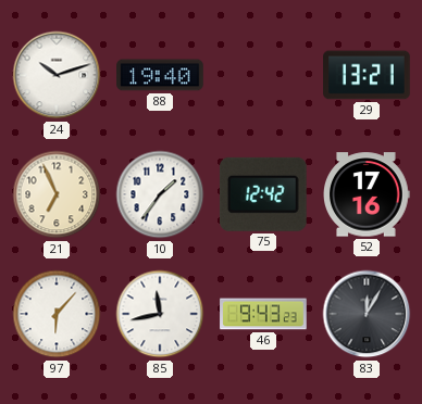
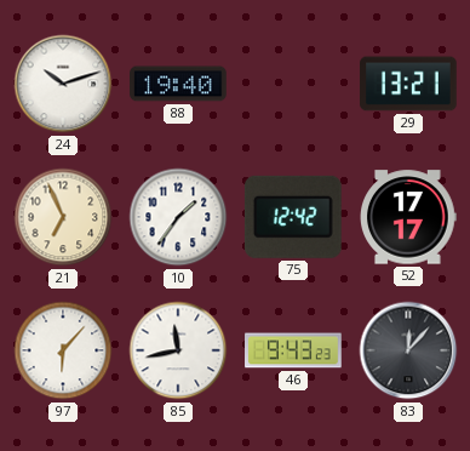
52: 17:16 -> 17:17
83: 12:05 -> 12:07
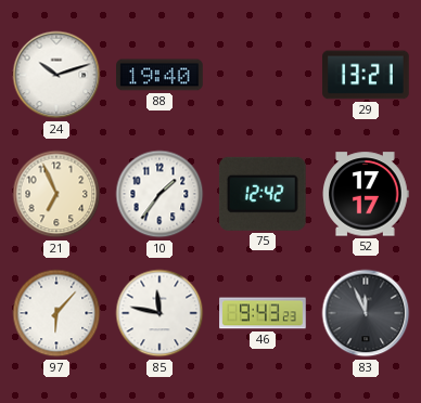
85: 11:43 -> 11:47
83: 12:07 -> 11:56
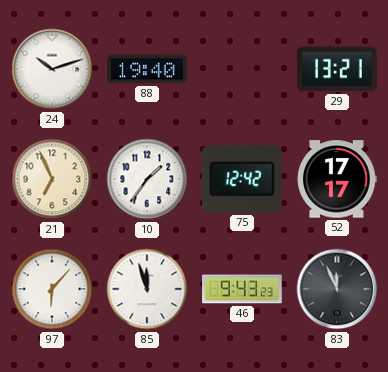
85: 11:47 -> 11:57
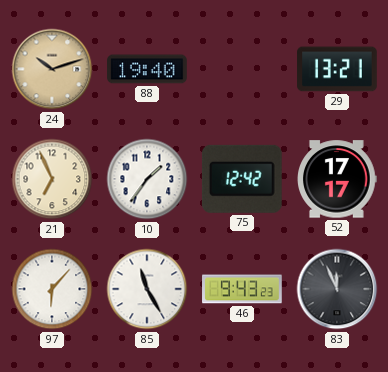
24 dial: white -> champagne
85: 11:57 -> 11:25
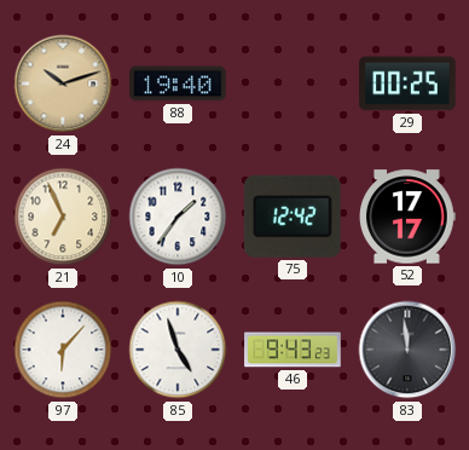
29: 13:21 -> 00:25
85: 11:25 -> 4:57
83: 11:56 -> 11:59
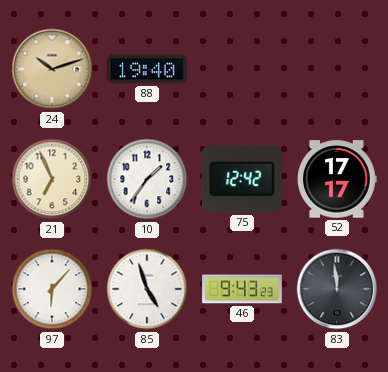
29: 00:25 -> none
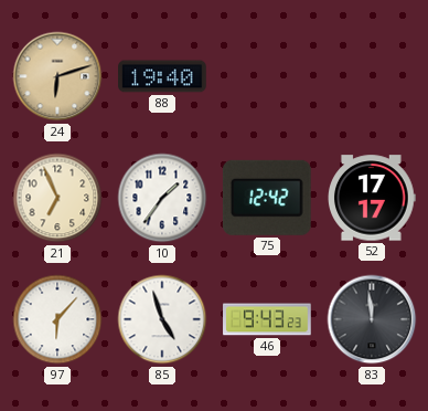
24: 10:12 -> 6:12
